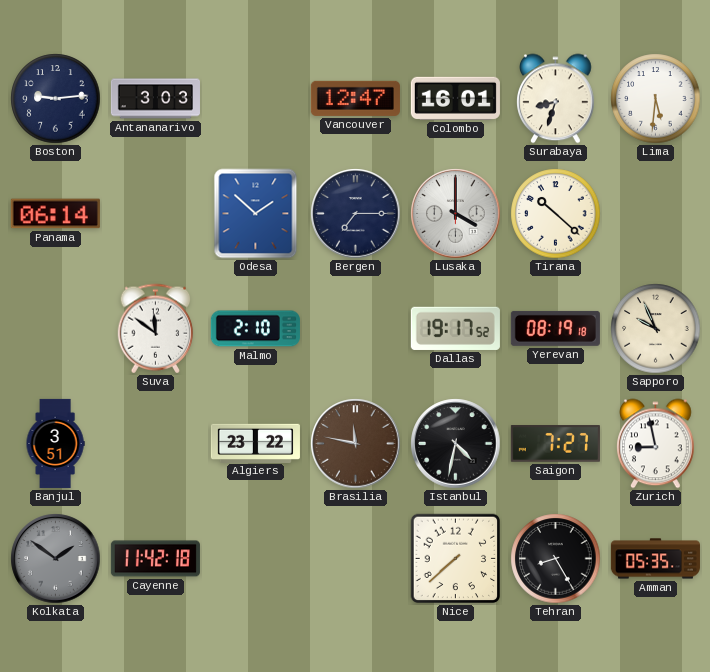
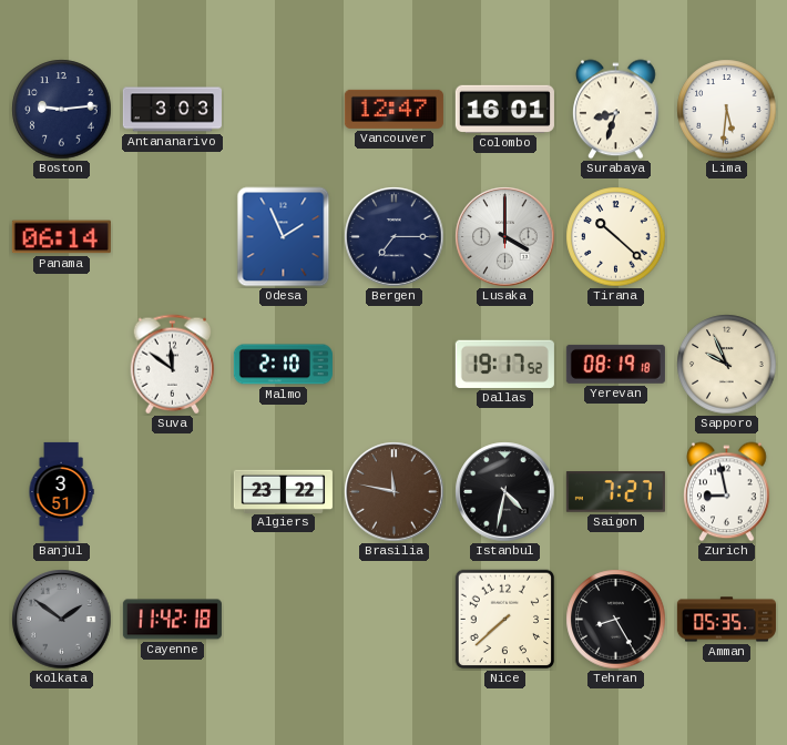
Odesa: 1:52 -> 1:56
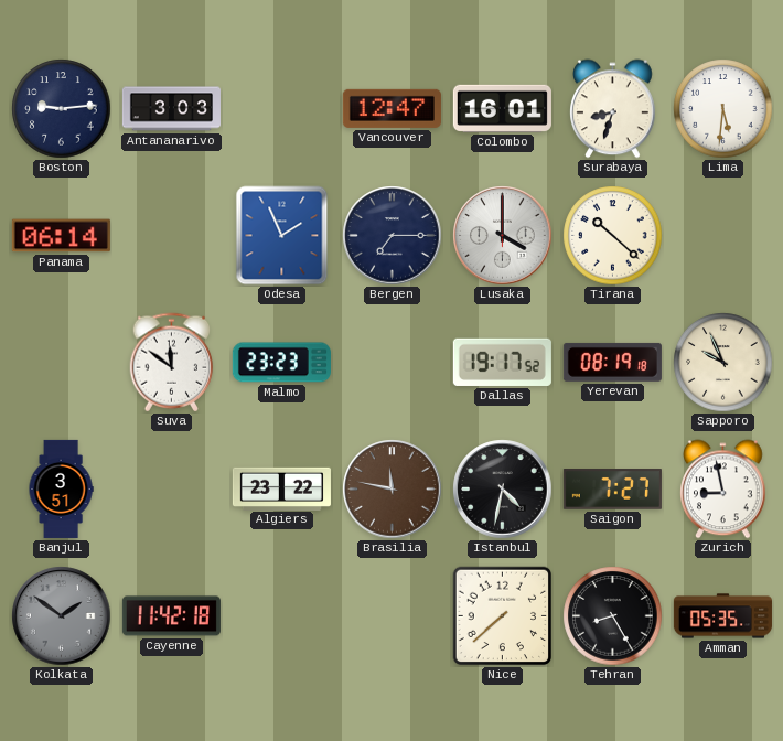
Malmo: 2:10 -> 23:23
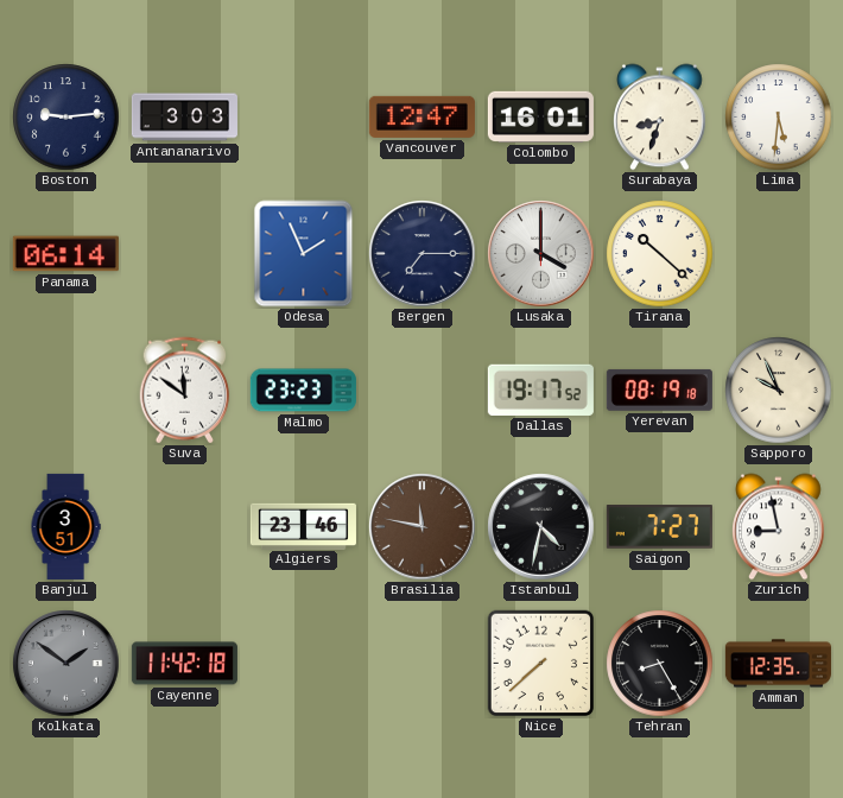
Algiers: 23:22 -> 23:46
Amman: 05:35 -> 12:35
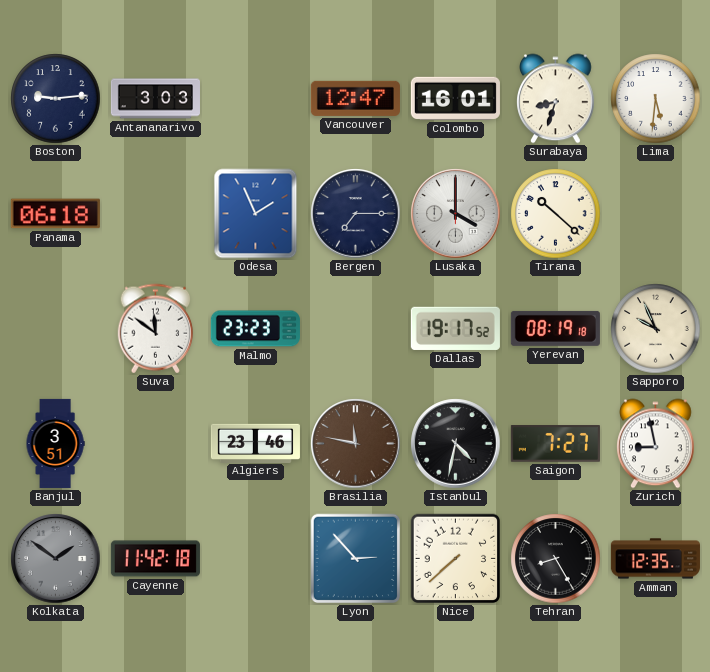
Panama: 06:14 -> 06:18
Lyon: none -> 2:53
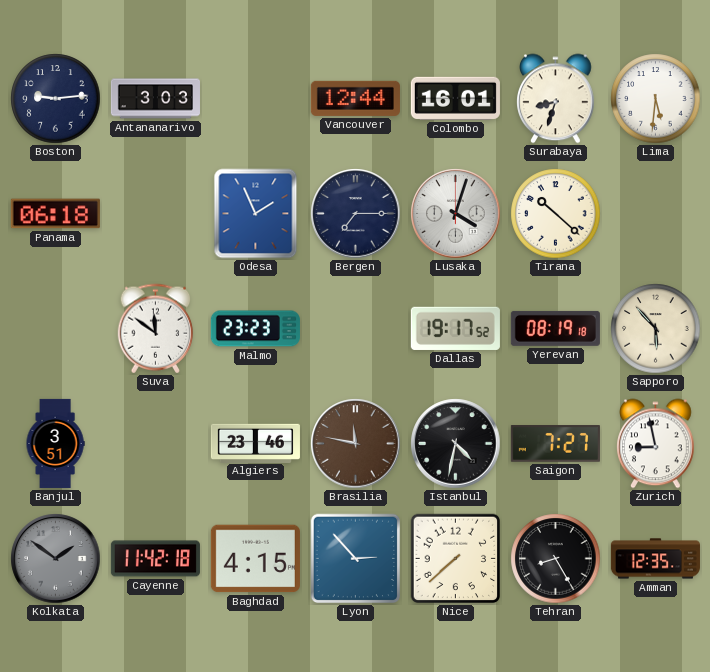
Vancouver: 12:47 -> 12:44
Lusaka: 4:00 -> 4:03
Sapporo: 9:56 -> 5:53
Baghdad: none -> 4:15
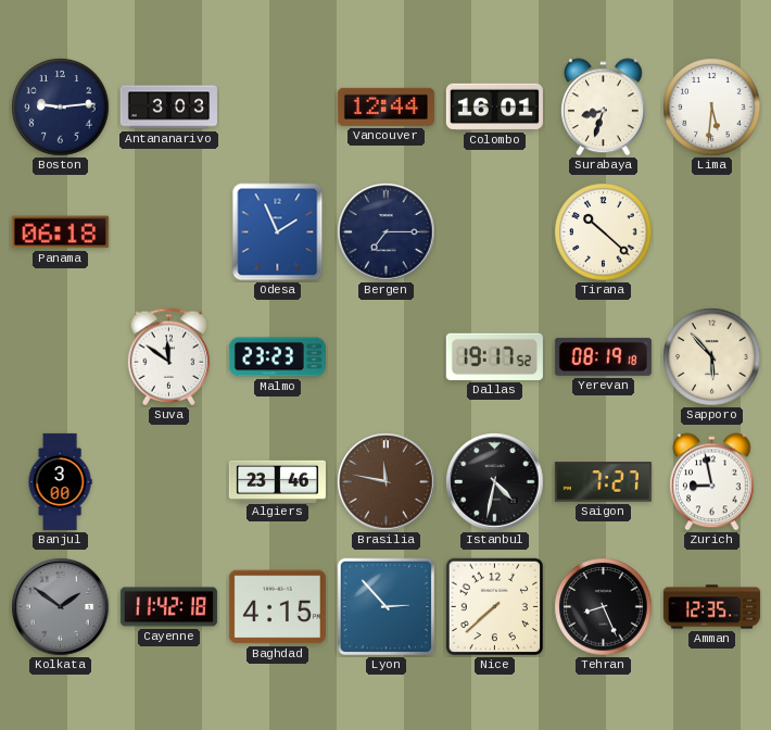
Lusaka: 4:03 -> none
Banjul: 3:51 -> 3:00
Tehran: 8:25 -> 8:26
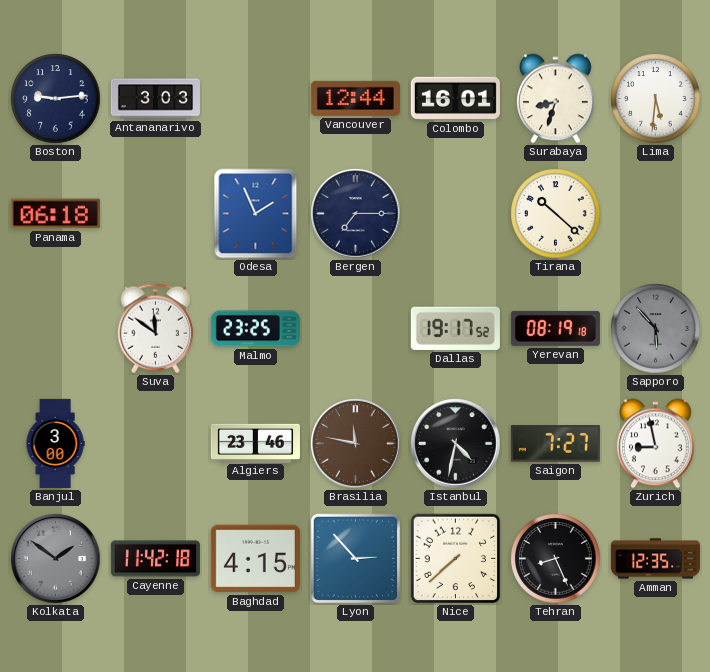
Malmo: 23:23 -> 23:25
Sapporo dial: cream -> grey
